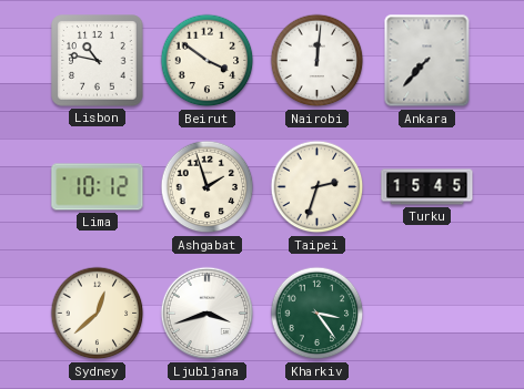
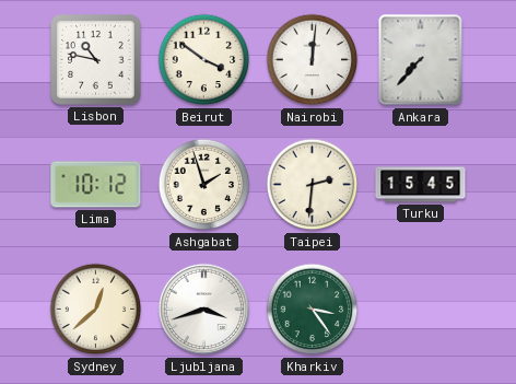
Taipei: 2:33 -> 2:31
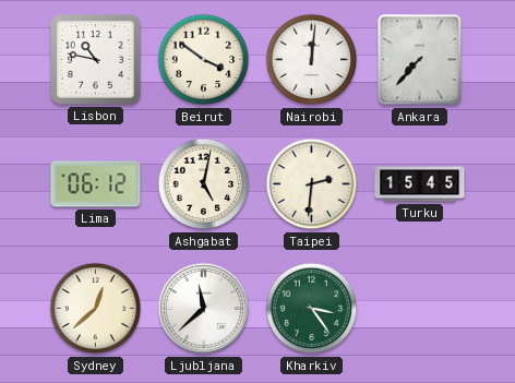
Lima: 10:12 -> 06:12
Ashgabat: 1:57 -> 5:02
Ljubljana: 3:42 -> 11:38
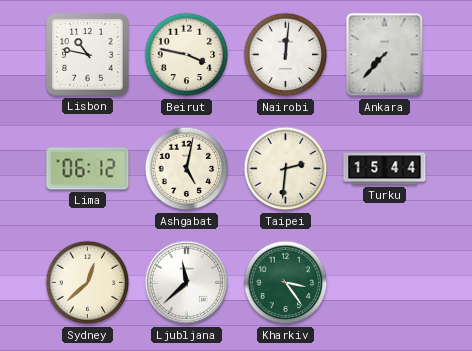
Beirut: 3:51 -> 3:47
Turku: 15:45 -> 15:44
